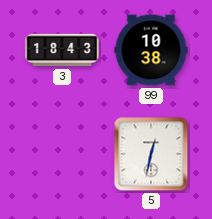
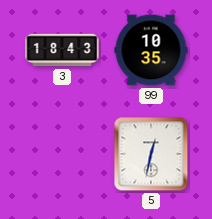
99: 10:38 -> 10:35
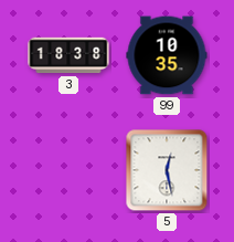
3: 18:43 -> 18:38
5: 12:32 -> 12:28
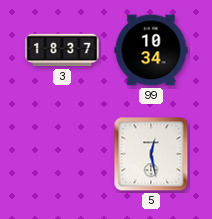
3: 18:38 -> 18:37
99: 10:35 -> 10:34
